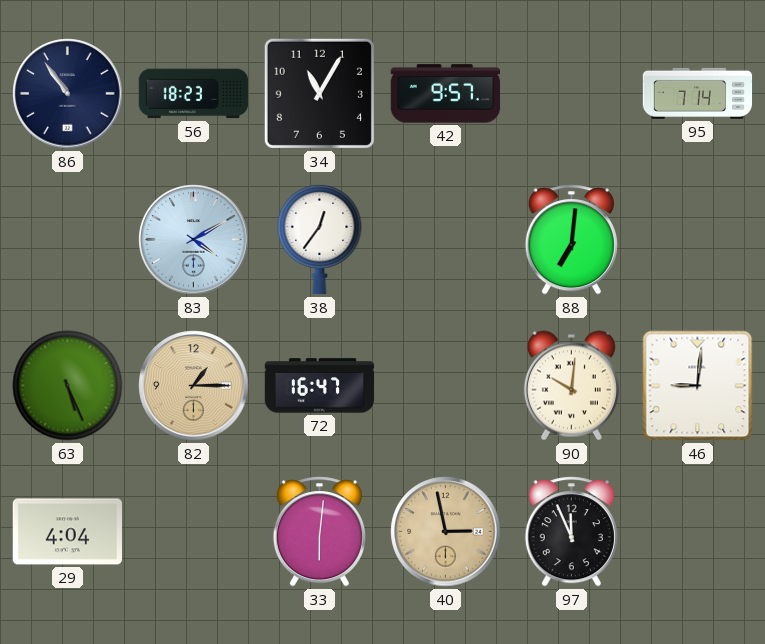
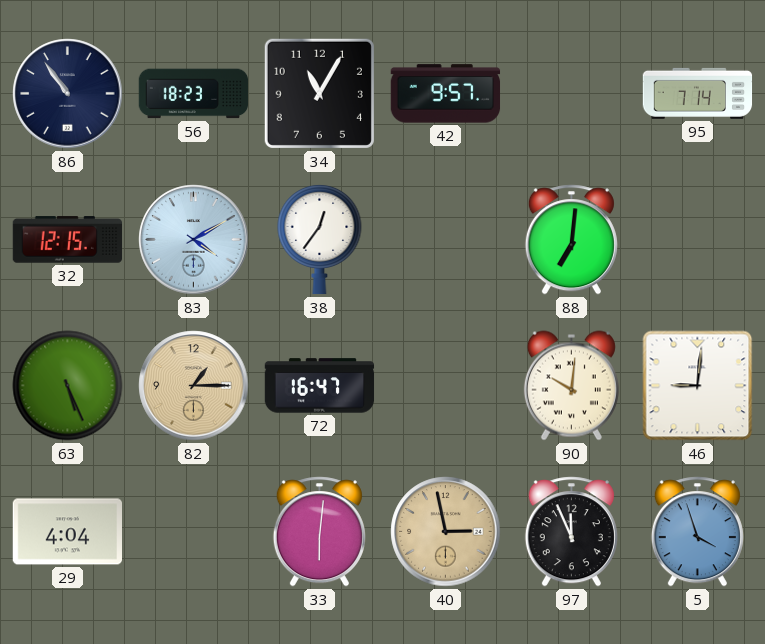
32: none -> 12:15
5: none -> 3:57
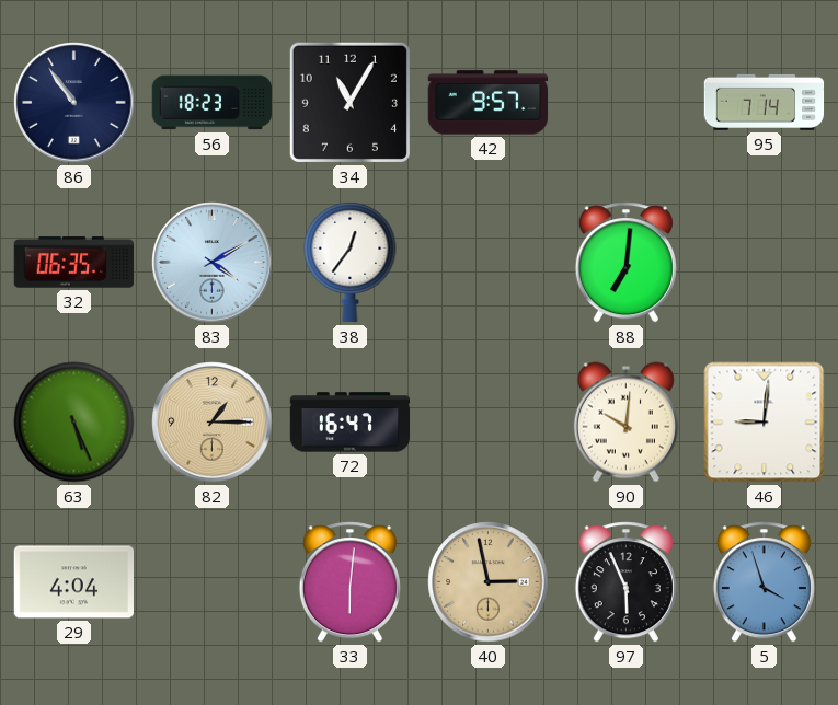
32: 12:15 -> 06:35
97: 11:56 -> 5:56
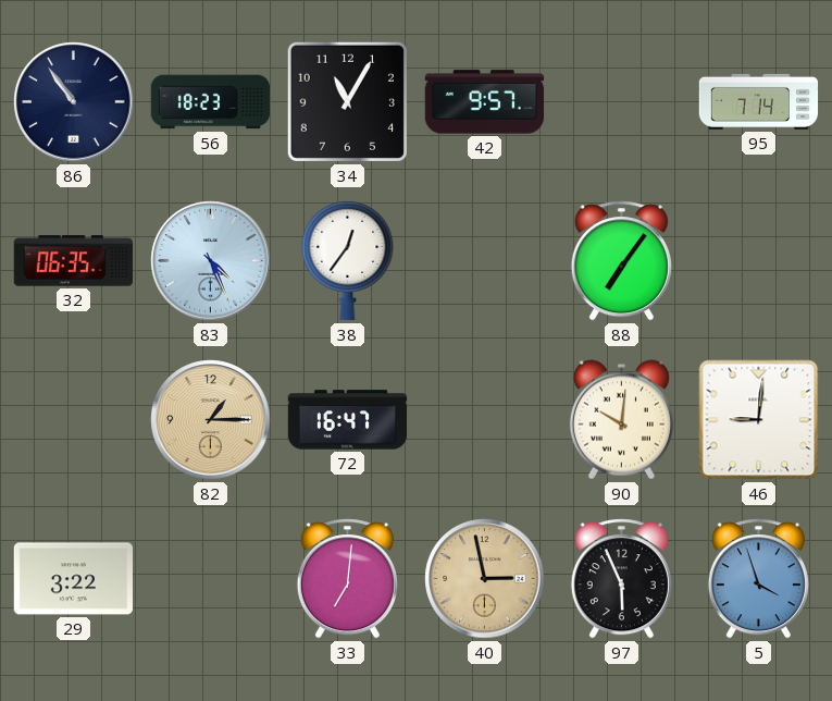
83: 4:10 -> 4:26
88: 7:01 -> 7:06
63: 5:26 -> none
29: 4:04 -> 3:22
33: 6:01 -> 7:01
